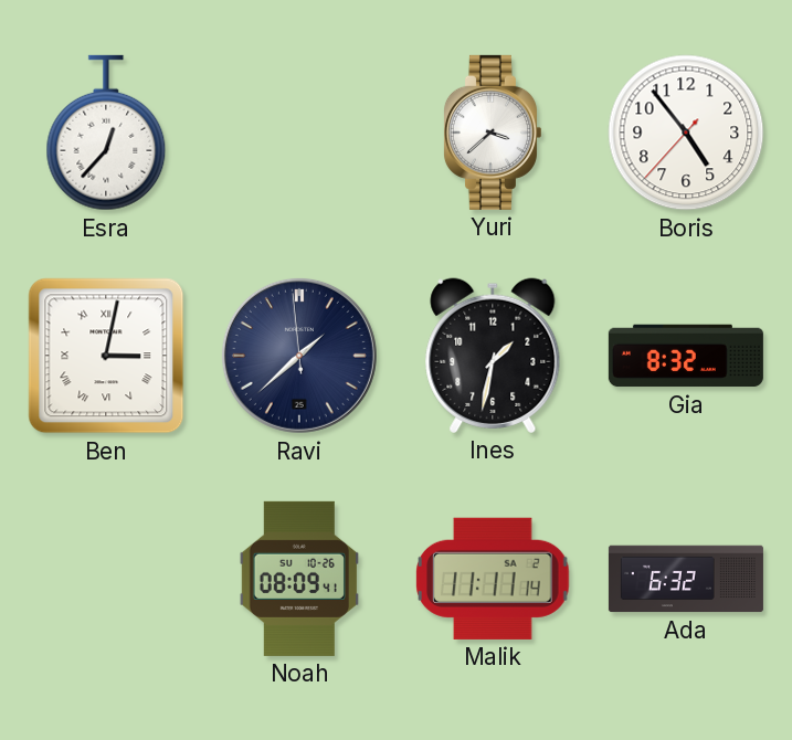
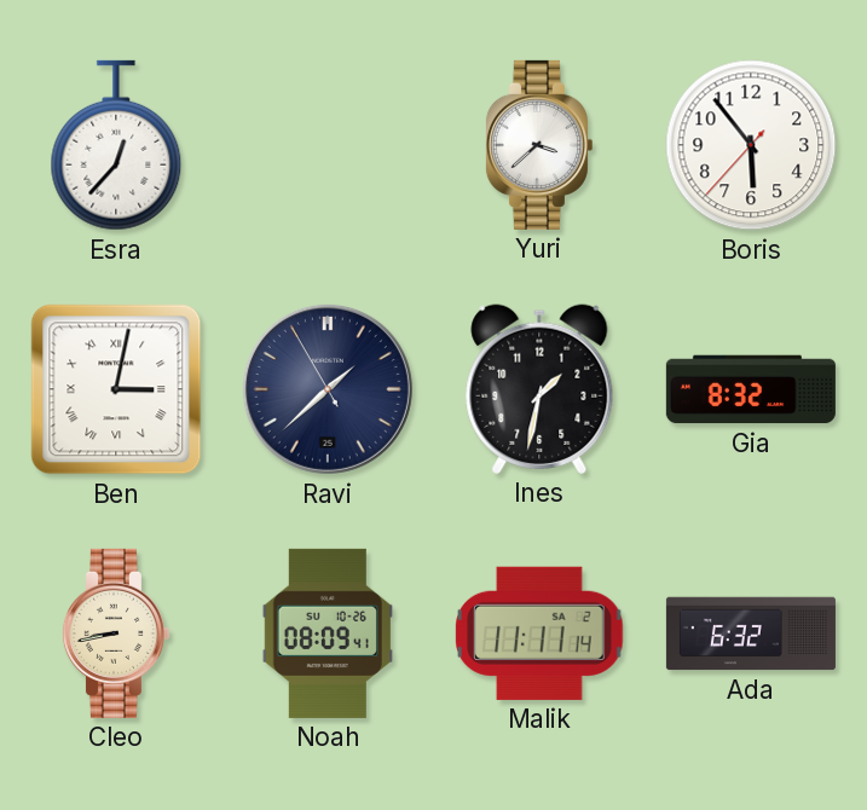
Boris: 4:53 -> 5:53
Ravi: 1:37:59 -> 1:37:55
Cleo: none -> 8:43
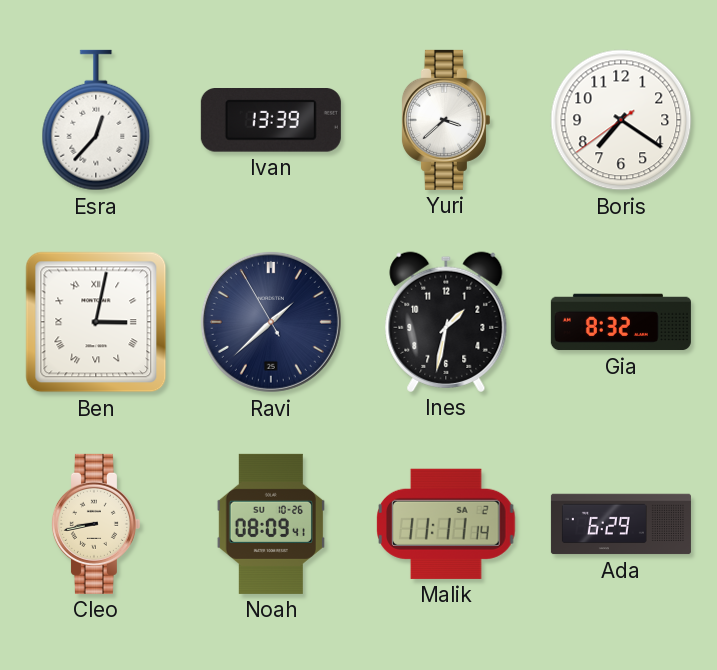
Ivan: none -> 13:39
Boris: 5:53 -> 7:20
Ada: 6:32 -> 6:29
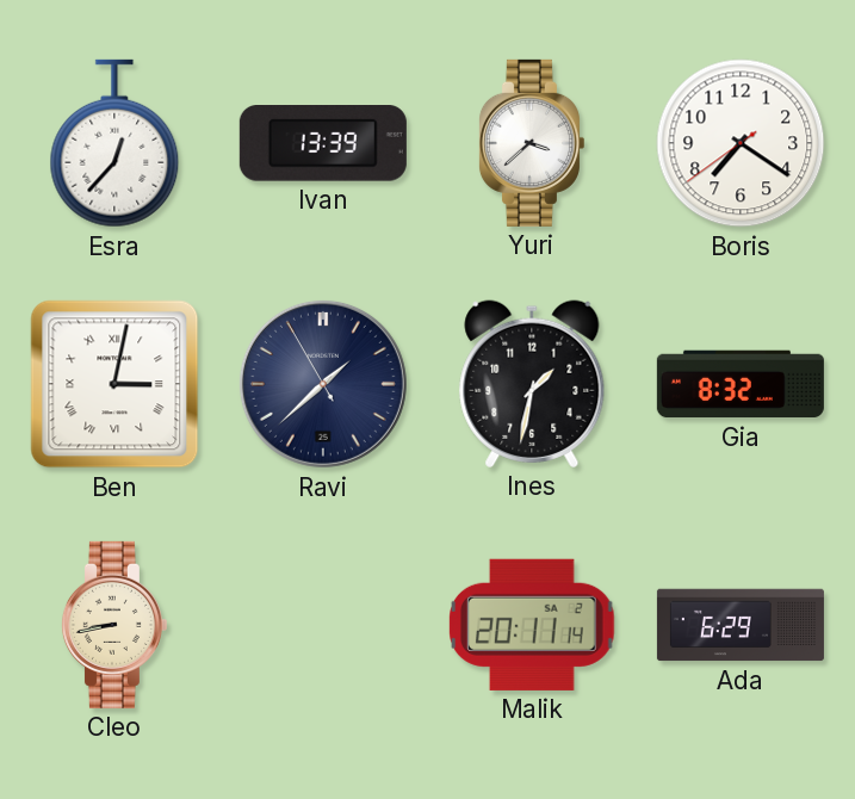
Noah: 08:09 -> none
Malik: 11:11 -> 20:11
